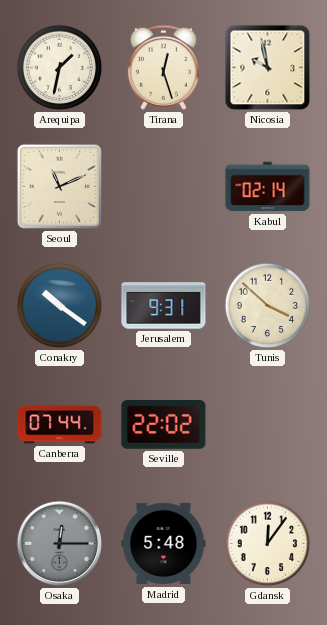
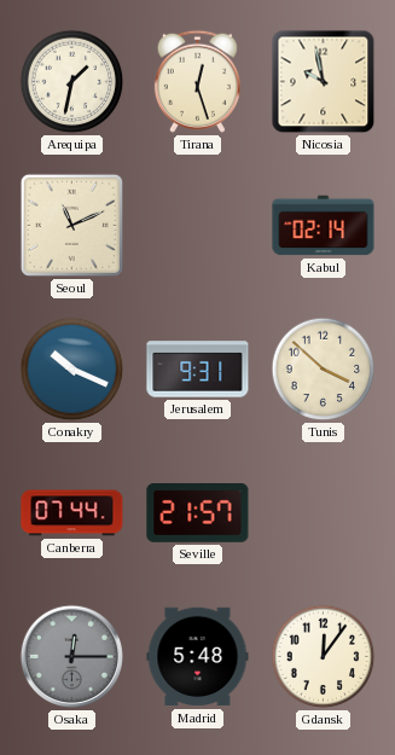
Conakry: 10:21 -> 10:19
Seville: 22:02 -> 21:57
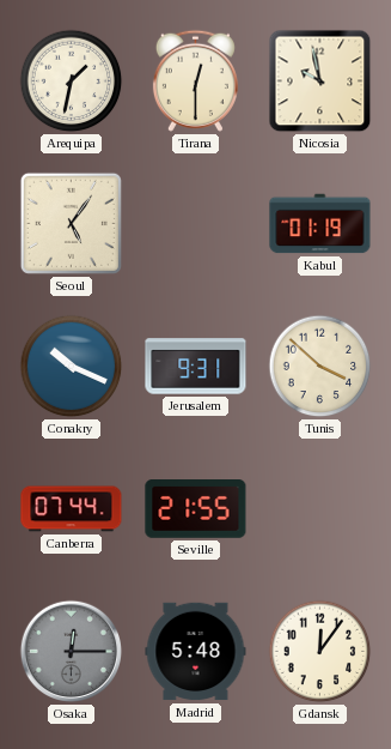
Tirana: 12:27 -> 12:30
Seoul: 11:11 -> 5:06
Kabul: 02:14 -> 01:19
Seville: 21:57 -> 21:55
